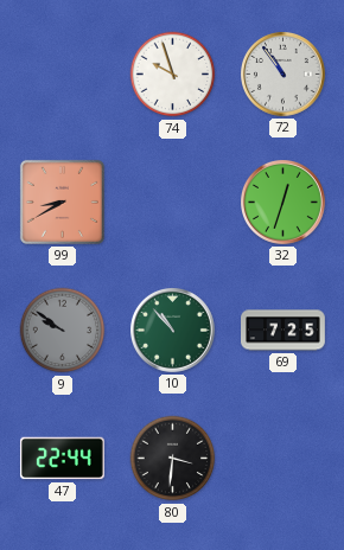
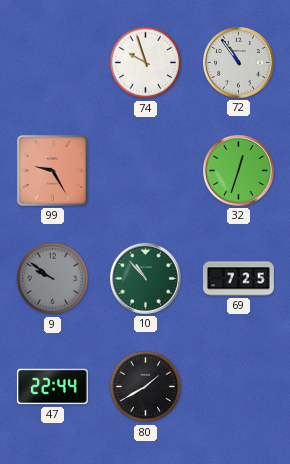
99: 8:40 -> 9:25
80: 3:31 -> 1:40
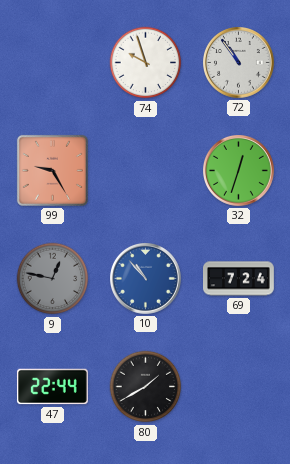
9: 9:51 -> 12:47
10 dial: green -> blue
69: 7:25 -> 7:24
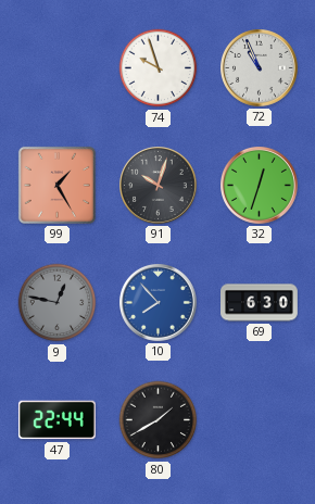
72: 10:54 -> 10:56
99: 9:25 -> 1:25
91: none -> 10:03
10: 10:53 -> 7:53
69: 7:24 -> 6:30
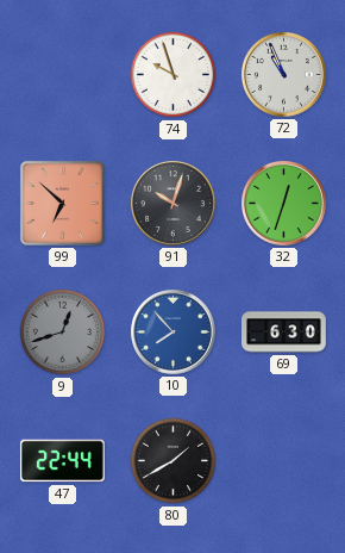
99: 1:25 -> 6:52
9: 12:47 -> 12:42
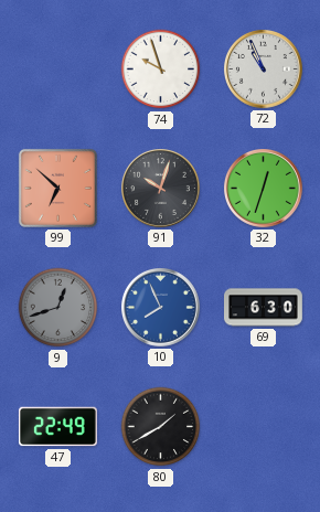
10: 7:53 -> 7:56
47: 22:44 -> 22:49
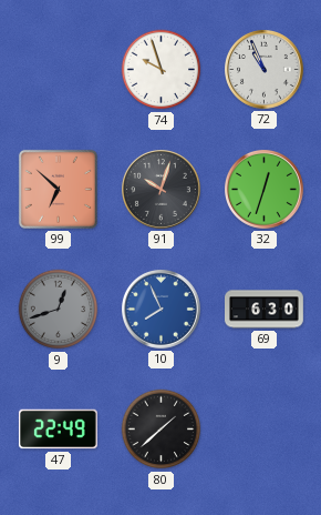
80: 1:40 -> 1:38
